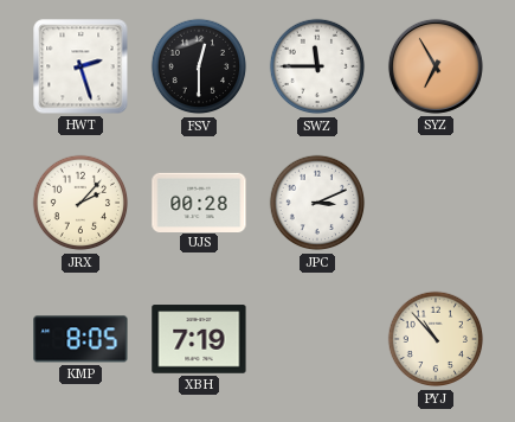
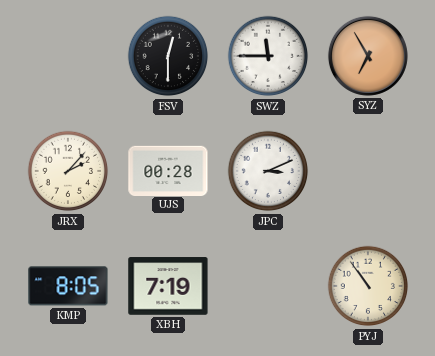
HWT: 2:27 -> none
PYJ: 10:53 -> 10:54
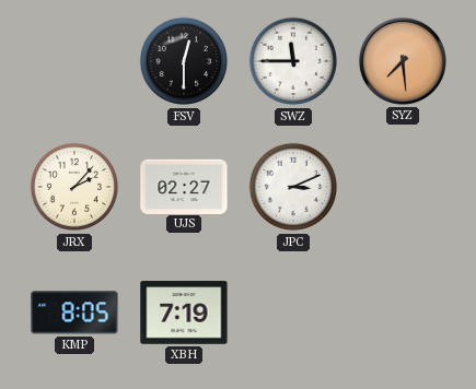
SYZ: 6:55 -> 7:29
UJS: 00:28 -> 02:27
PYJ: 10:54 -> none
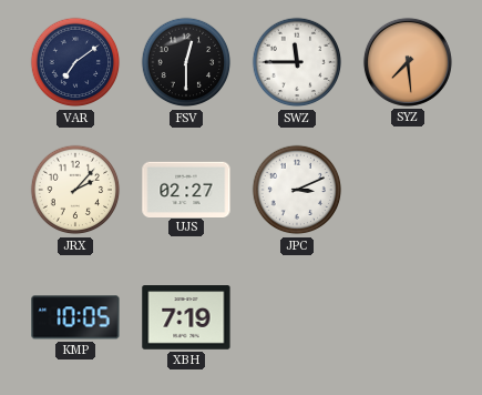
VAR: none -> 7:09
KMP: 8:05 -> 10:05
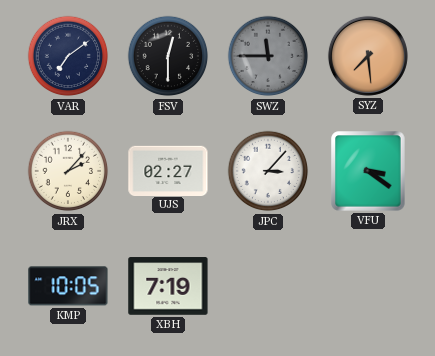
SWZ dial: white -> grey
JPC: 3:11 -> 3:07
VFU: none -> 3:21
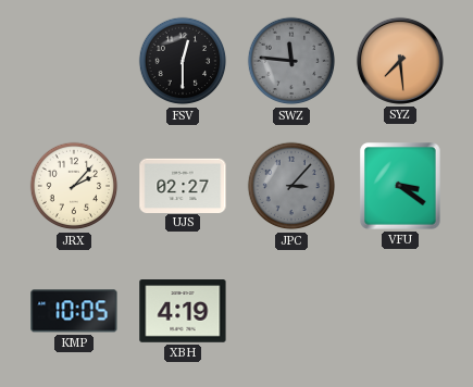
VAR: 7:09 -> none
SWZ: 11:45 -> 11:46
JPC dial: white -> grey
XBH: 7:19 -> 4:19
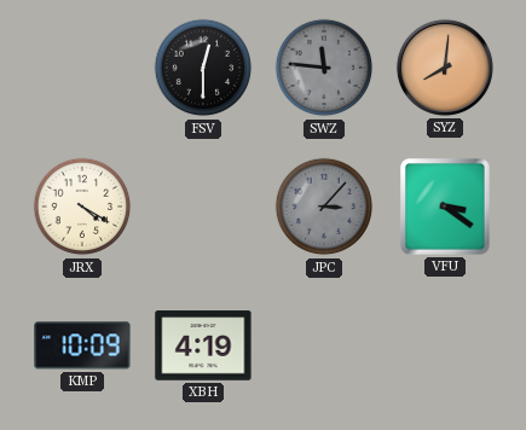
SYZ: 7:29 -> 8:01
JRX: 2:07 -> 4:20
UJS: 02:27 -> none
KMP: 10:05 -> 10:09
